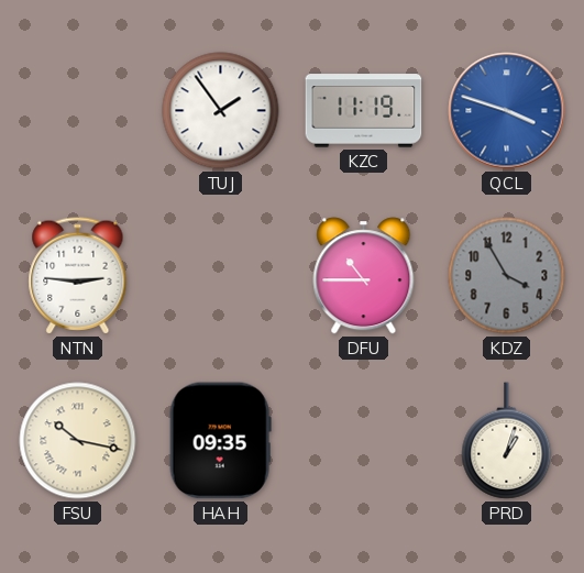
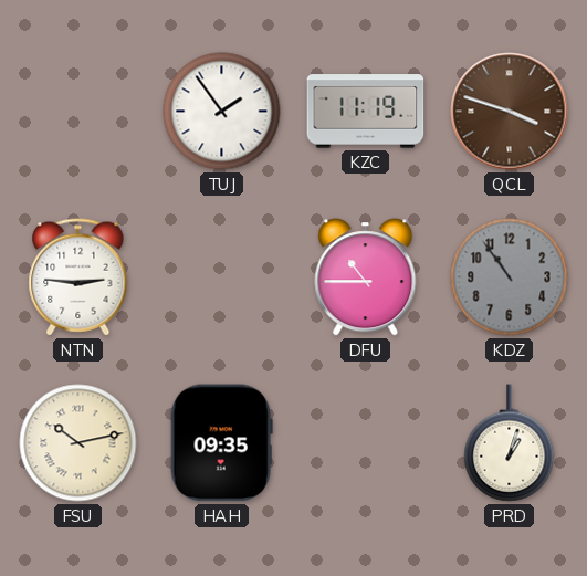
QCL dial: blue -> brown
KDZ: 3:55 -> 10:54
FSU: 10:17 -> 10:13
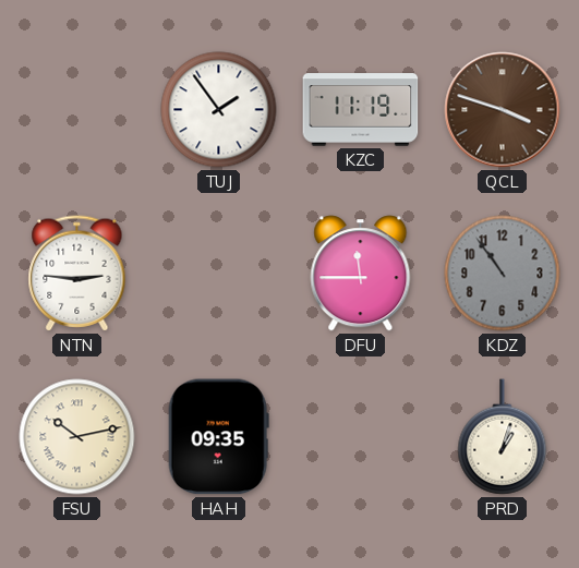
DFU: 10:45 -> 11:45
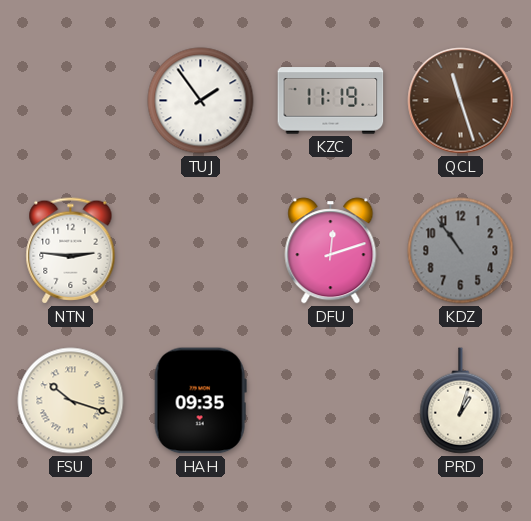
QCL: 3:48 -> 11:27
DFU: 11:45 -> 12:12
FSU: 10:13 -> 10:18
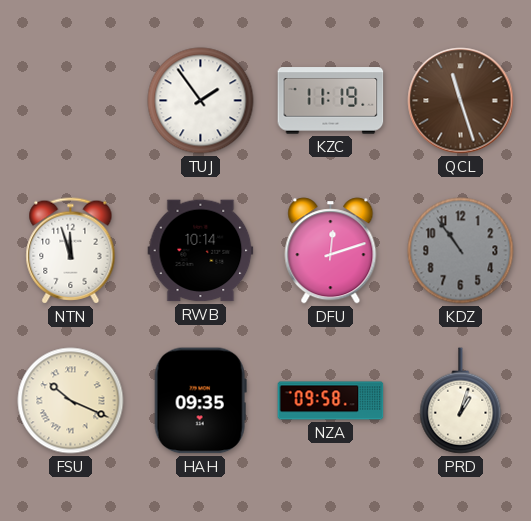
NTN: 2:46 -> 11:57
RWB: none -> 10:14
FSU: 10:18 -> 10:19
NZA: none -> 09:58
